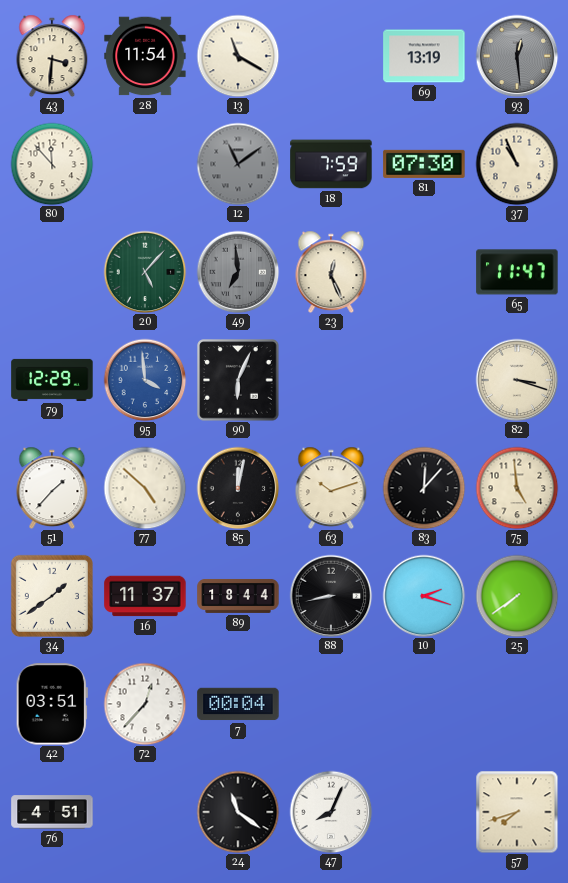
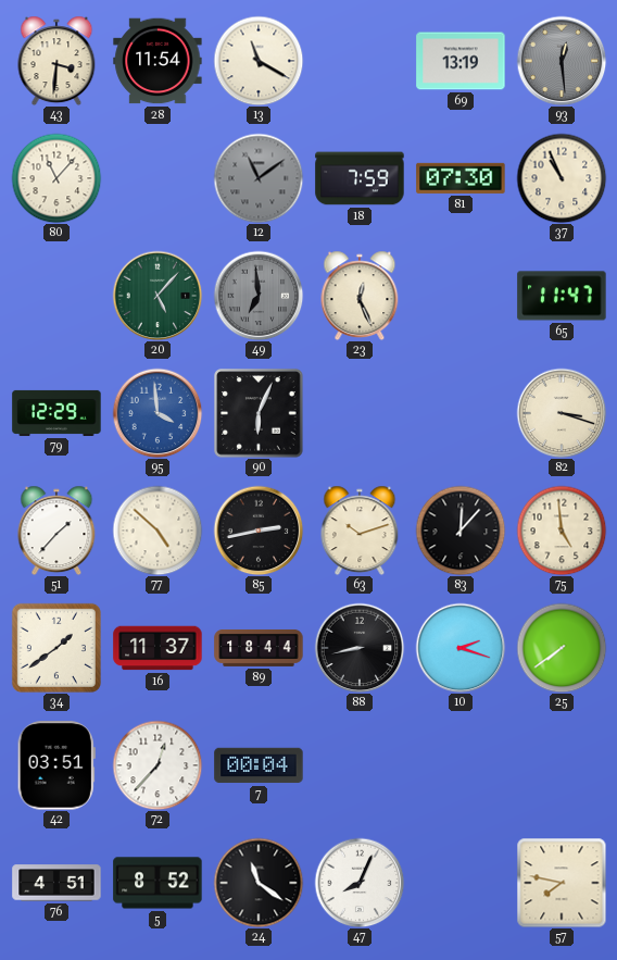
80: 11:53 -> 11:07
85: 12:02 -> 2:43
5: none -> 8:52
57: 7:42 -> 7:47
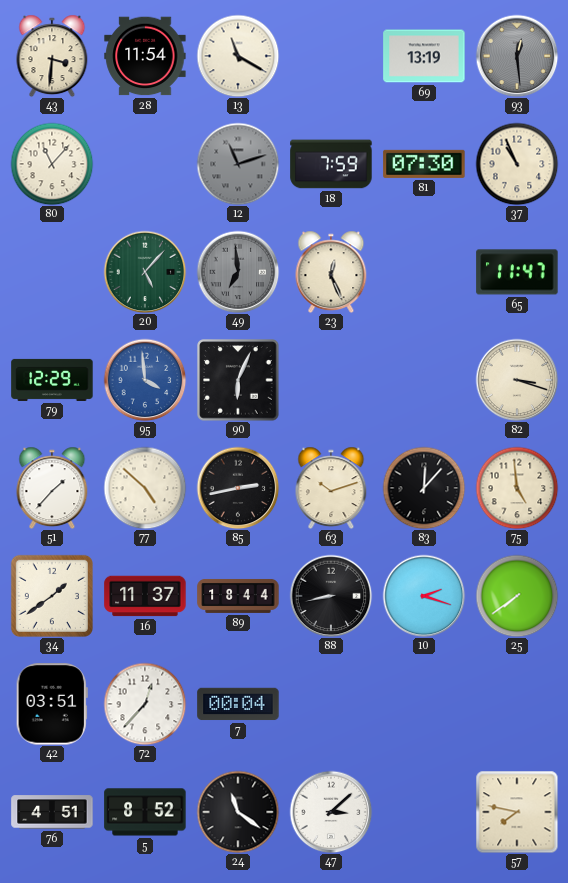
12: 11:09 -> 11:12
47: 8:04 -> 3:08
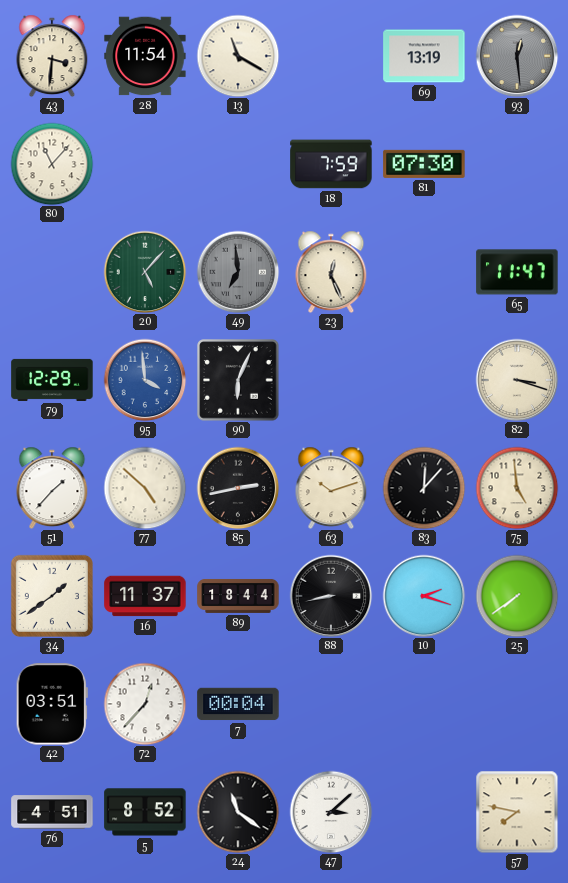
12: 11:12 -> none
37: 10:56 -> none
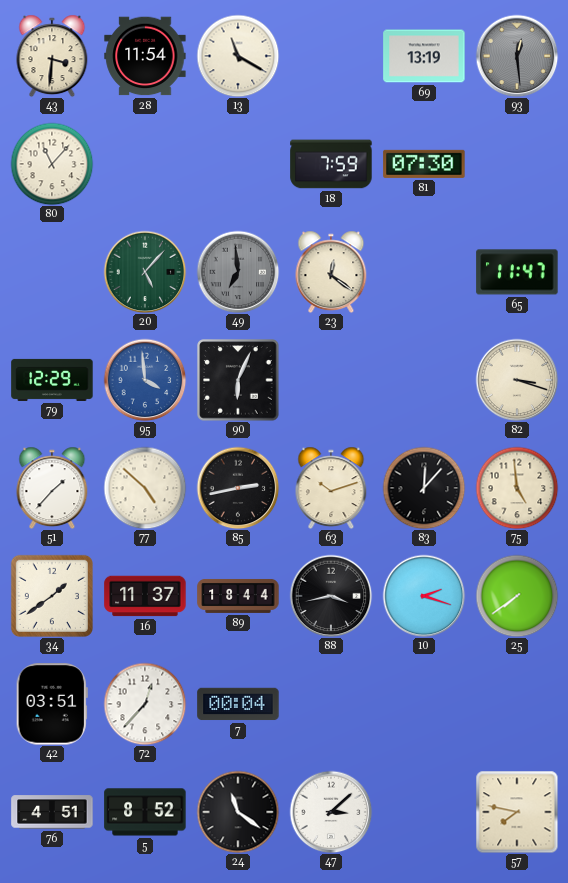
23: 12:26 -> 12:21
88: 8:43 -> 3:43
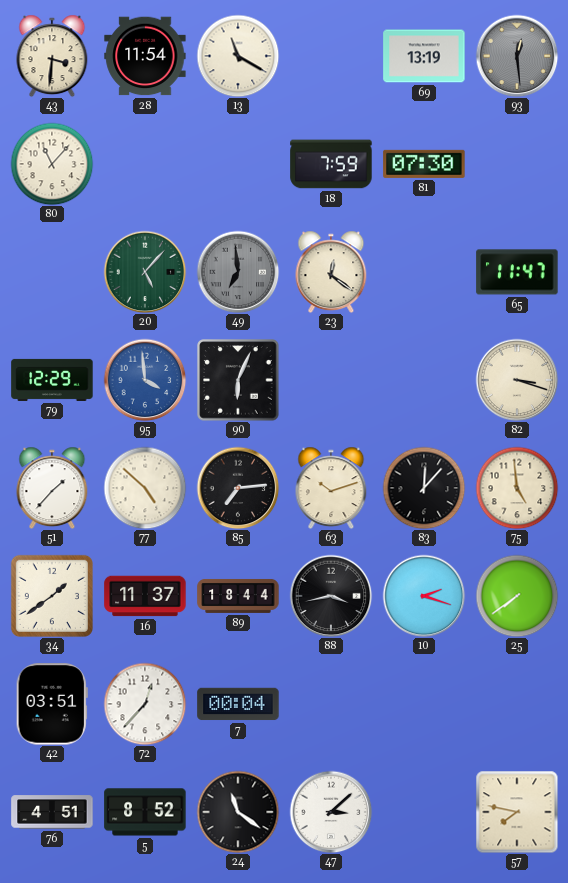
85: 2:43 -> 7:14
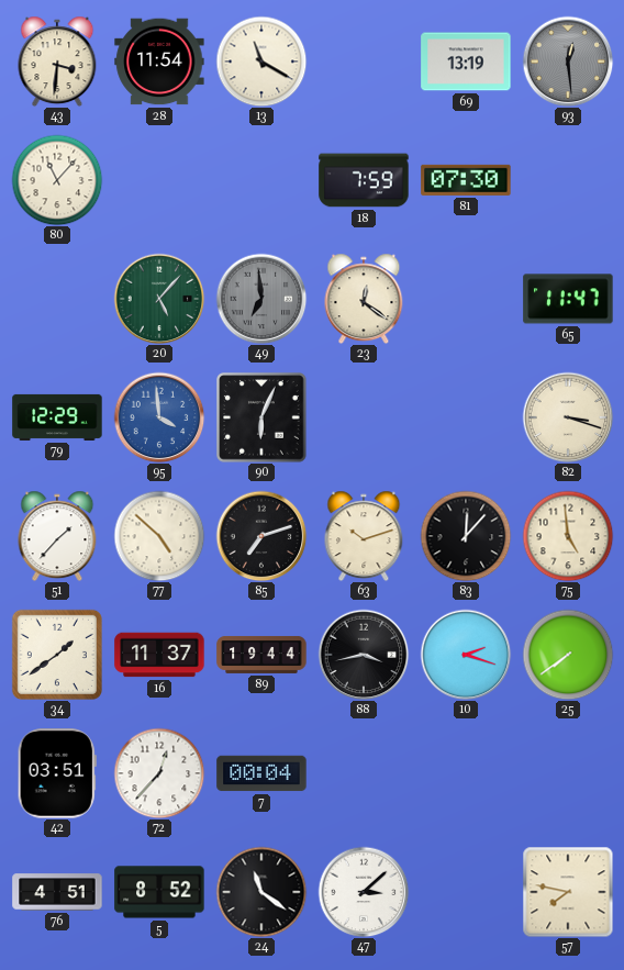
85: 7:14 -> 7:12
89: 18:44 -> 19:44
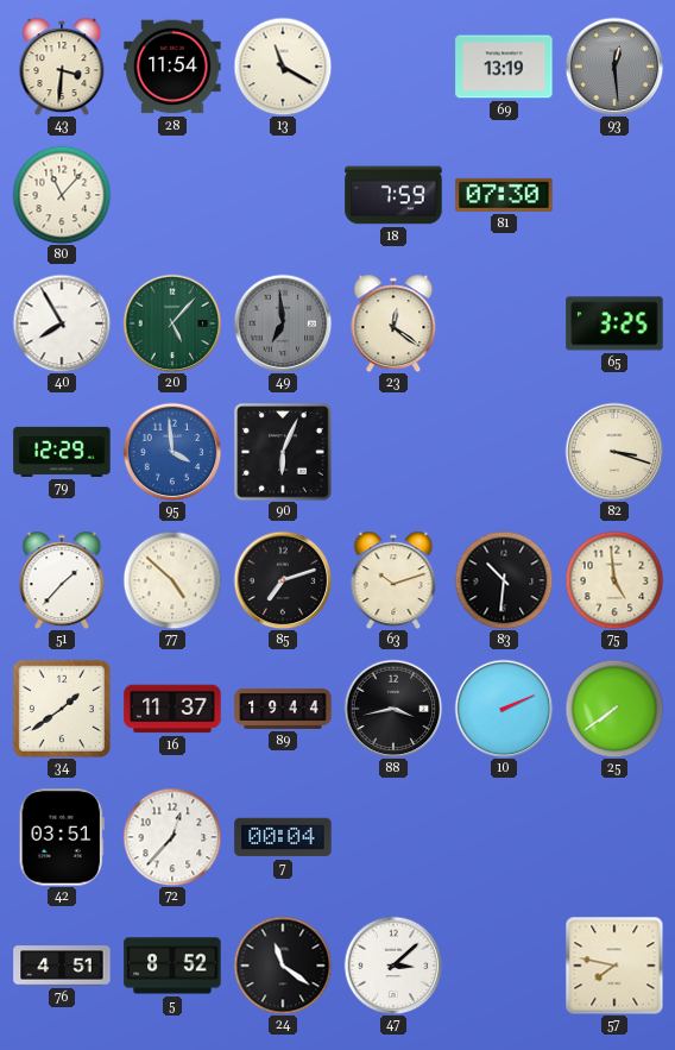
40: none -> 7:55
65: 11:47 -> 3:25
83: 12:07 -> 10:31
10: 2:18 -> 2:11
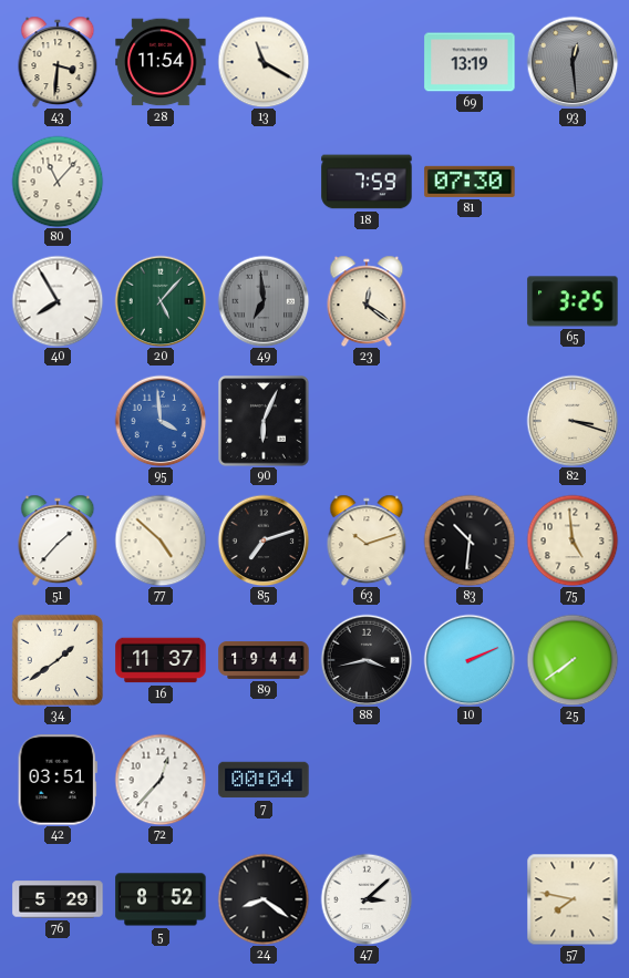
79: 12:29 -> none
76: 4:51 -> 5:29
24: 11:21 -> 8:21
